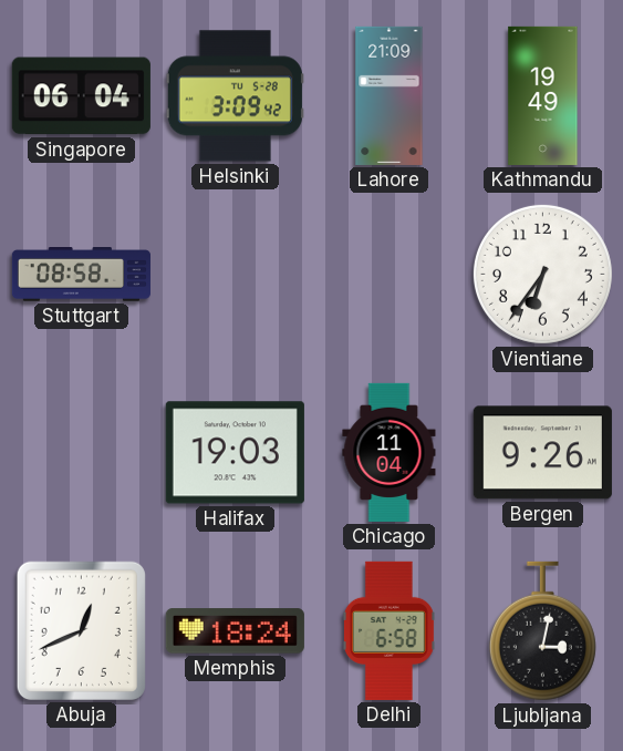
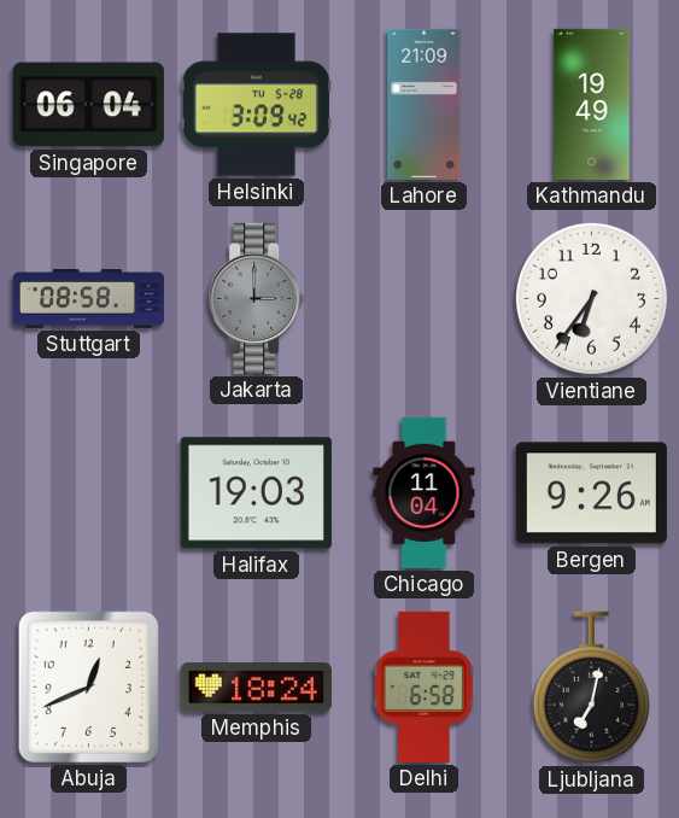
Jakarta: none -> 3:00
Ljubljana: 3:02 -> 7:02
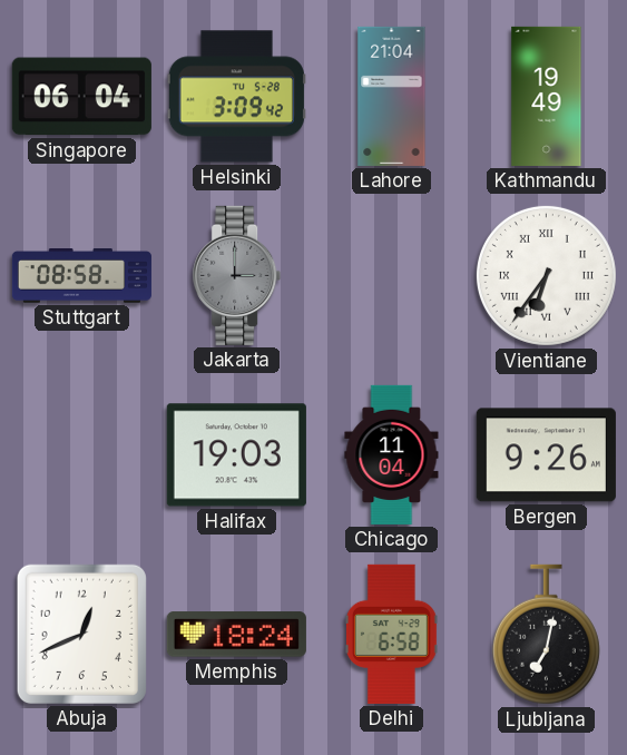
Lahore: 21:09 -> 21:04
Vientiane numerals: Arabic -> Roman
